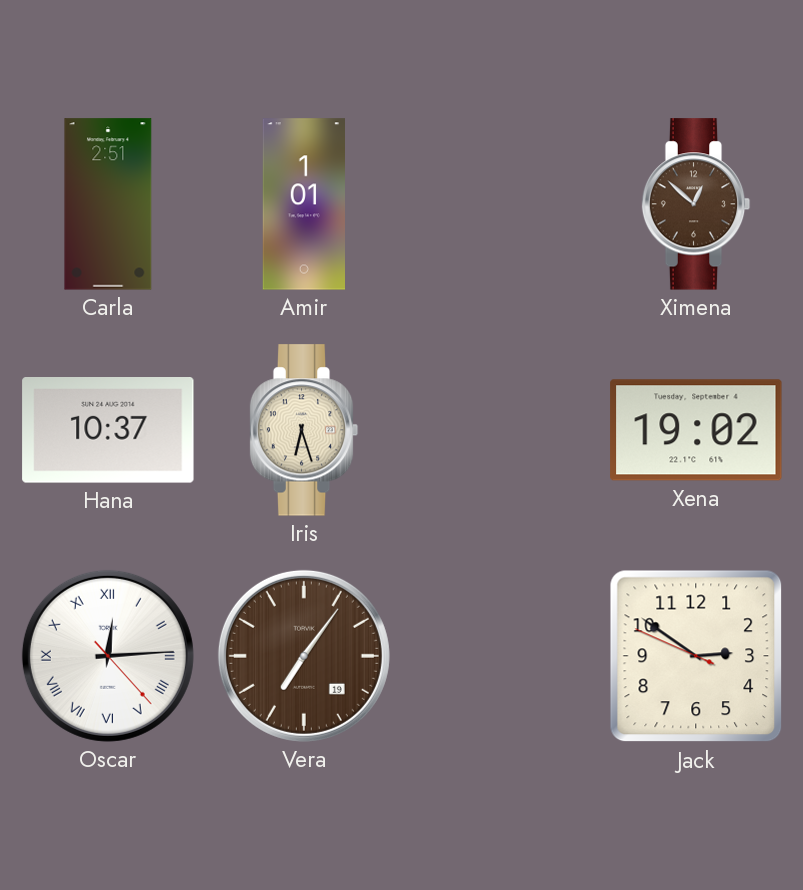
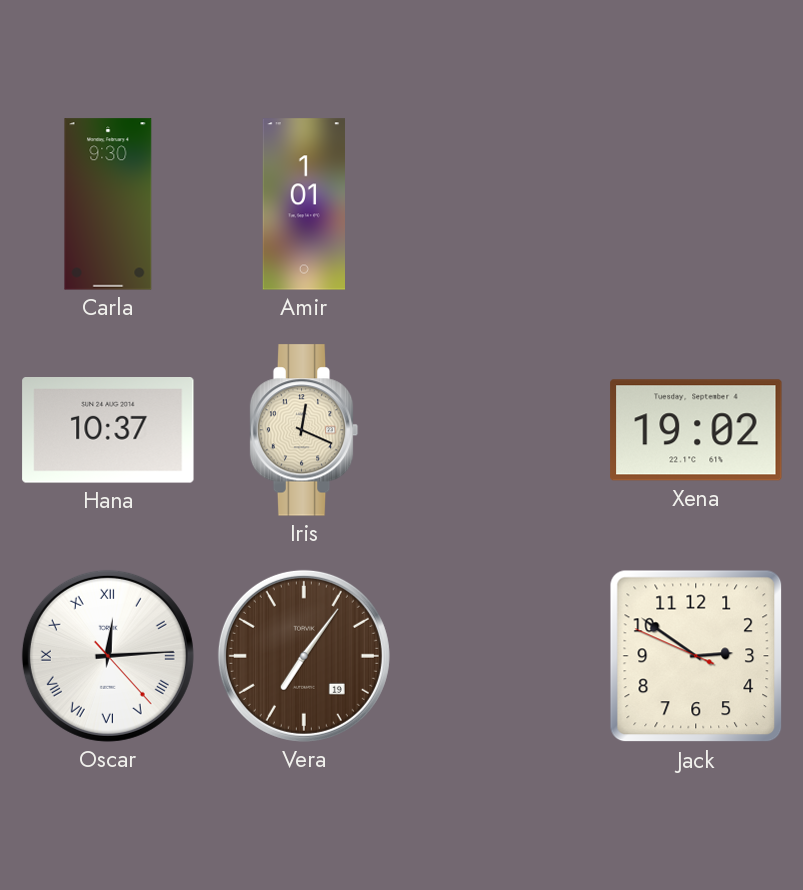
Carla: 2:51 -> 9:30
Ximena: 12:52 -> none
Iris: 6:27 -> 12:19
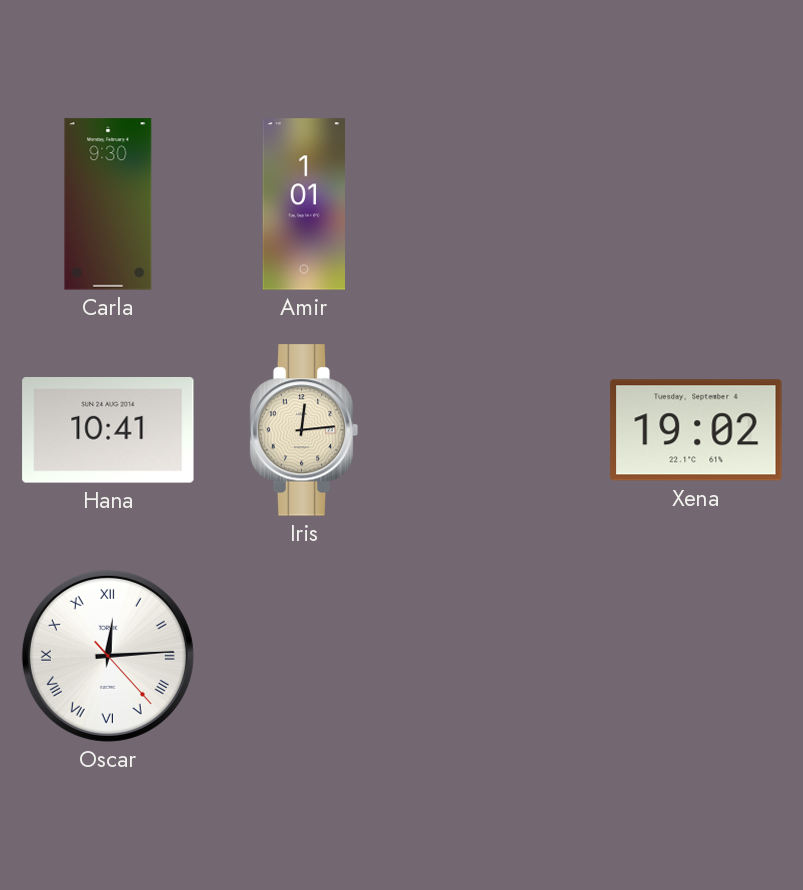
Hana: 10:37 -> 10:41
Iris: 12:19 -> 12:14
Vera: 7:06 -> none
Jack: 2:50 -> none
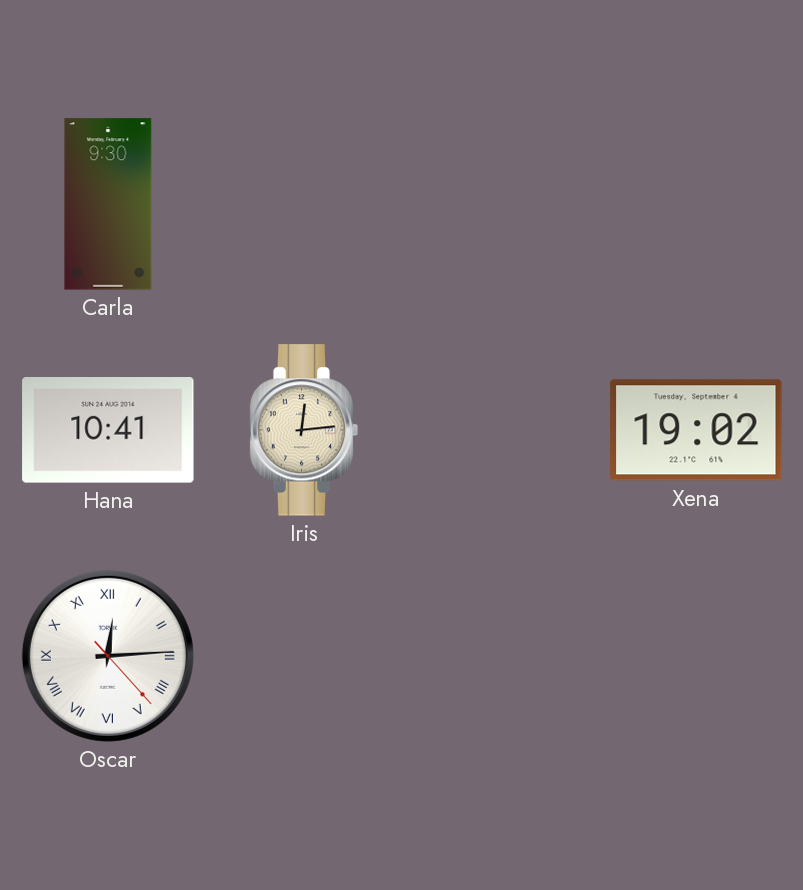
Amir: 1:01 -> none
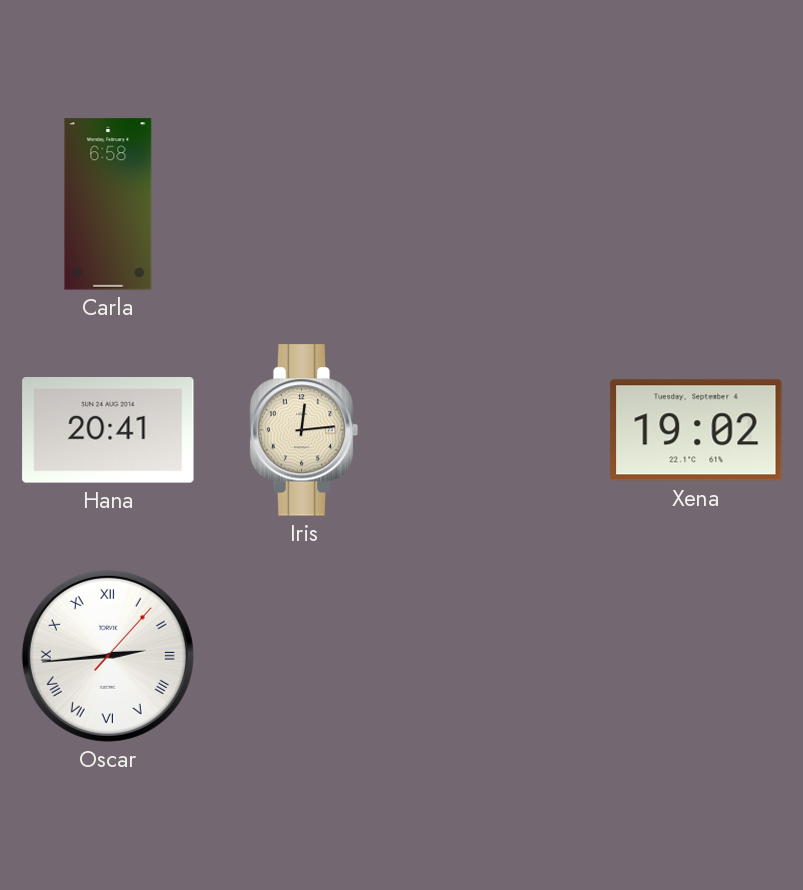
Carla: 9:30 -> 6:58
Hana: 10:41 -> 20:41
Oscar: 12:14 -> 2:44
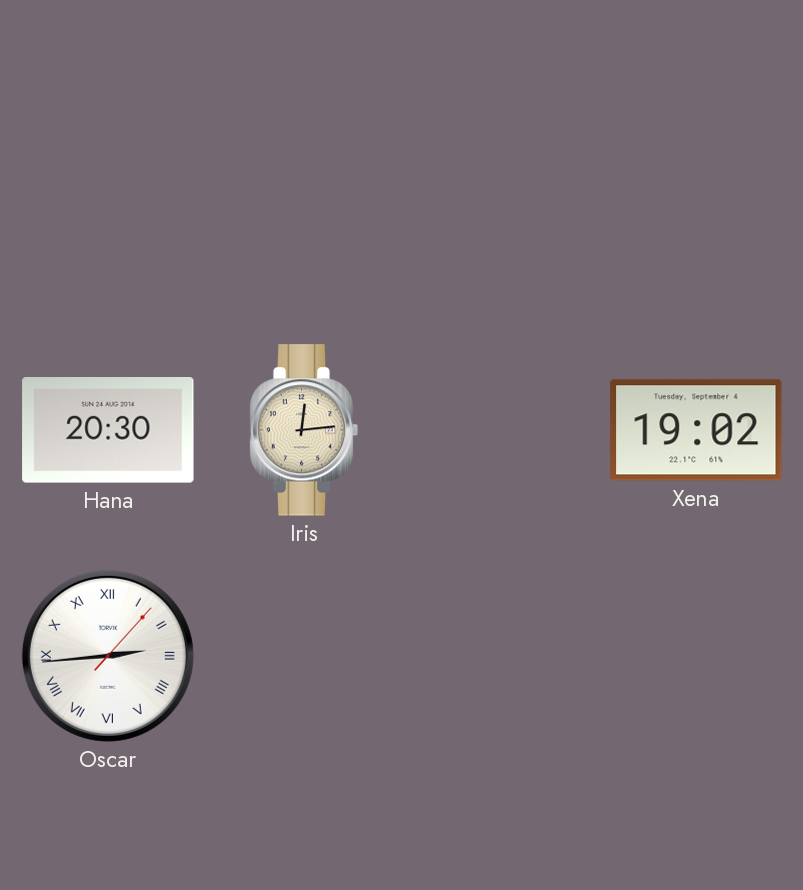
Carla: 6:58 -> none
Hana: 20:41 -> 20:30
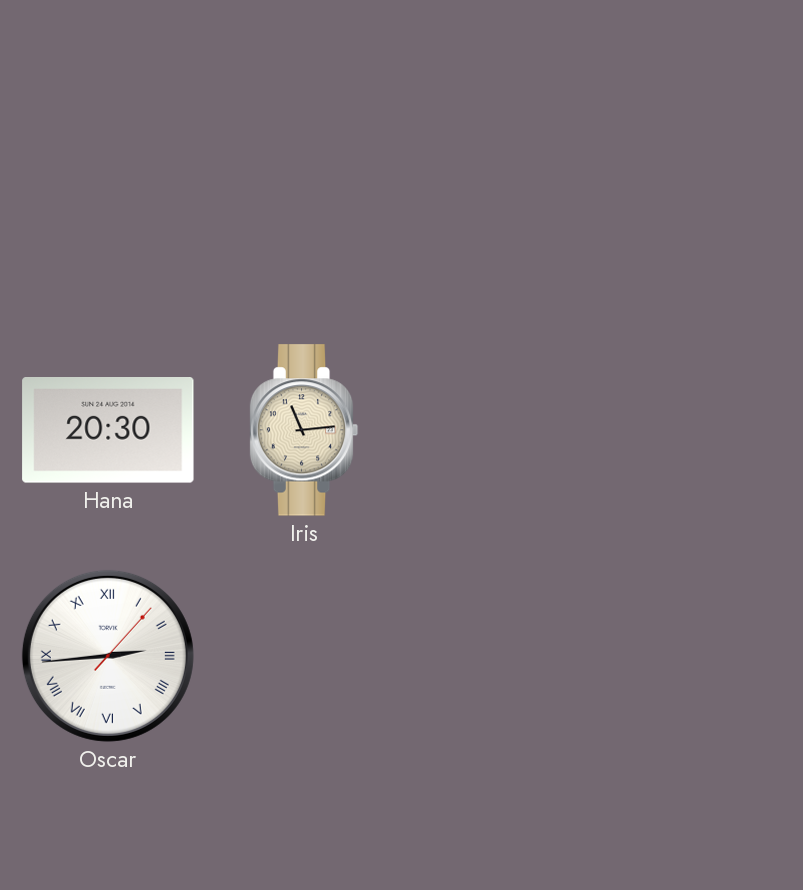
Iris: 12:14 -> 11:14
Xena: 19:02 -> none
